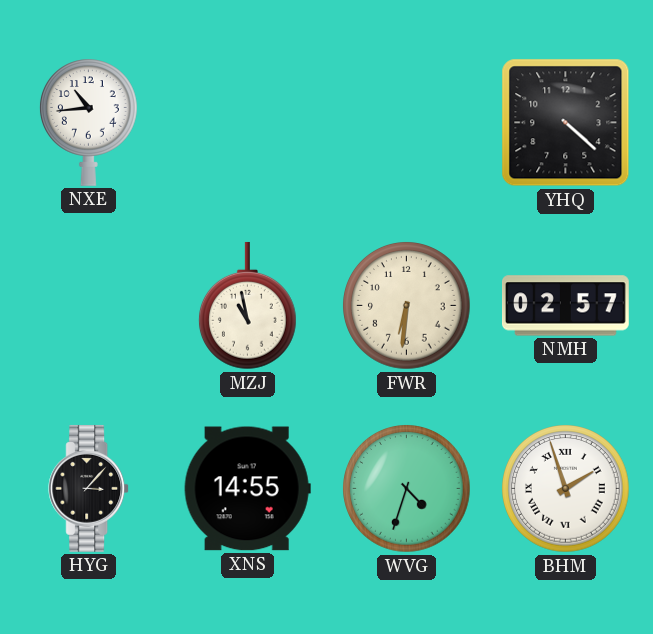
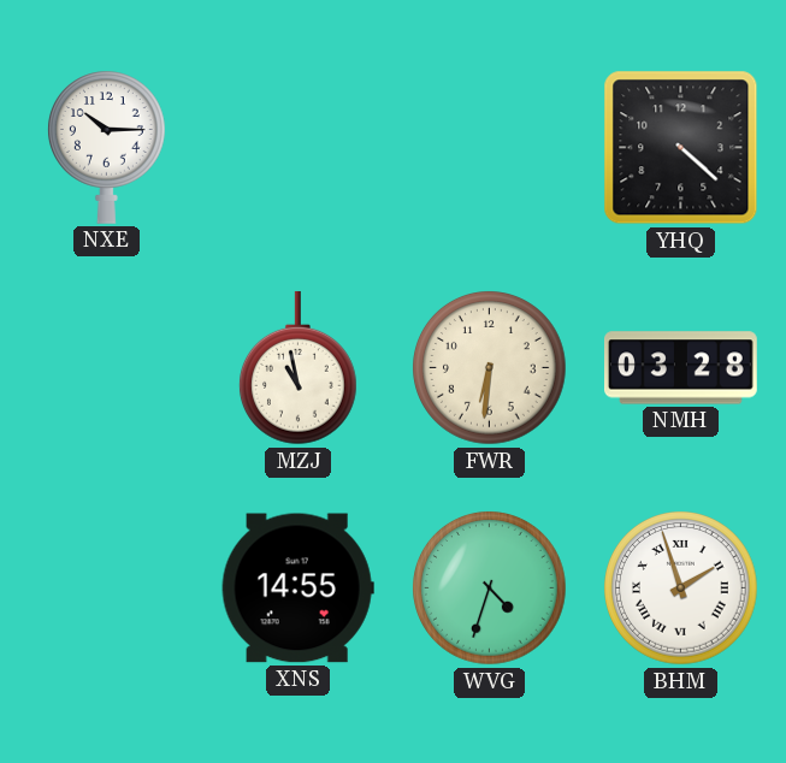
NXE: 10:44 -> 10:15
NMH: 02:57 -> 03:28
HYG: 3:07 -> none
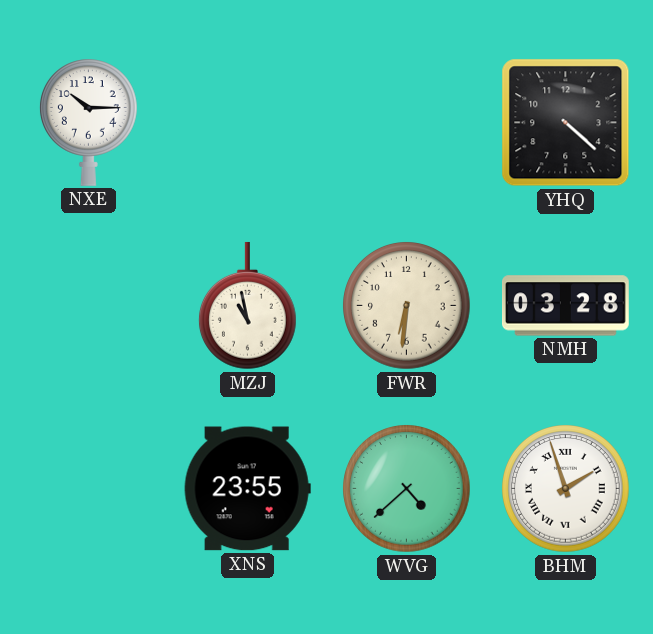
XNS: 14:55 -> 23:55
WVG: 4:33 -> 4:38
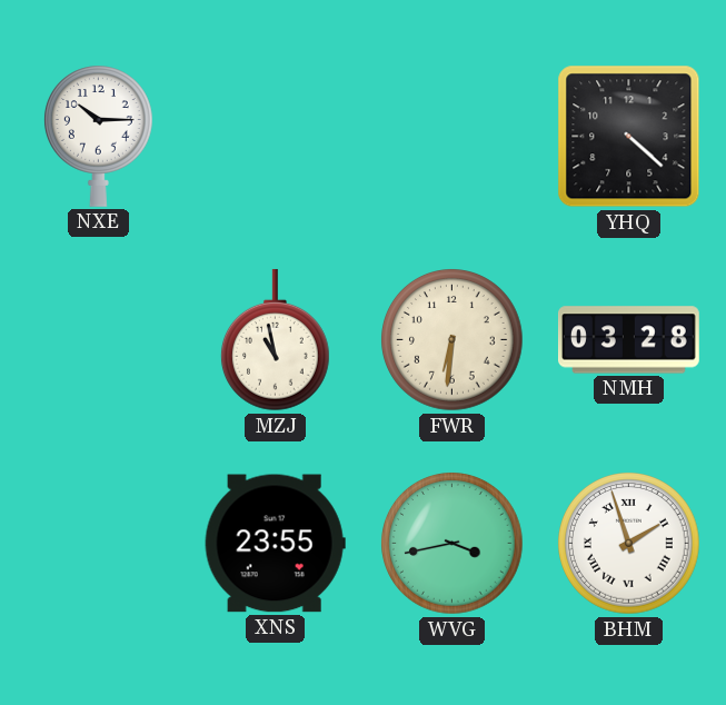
WVG: 4:38 -> 3:43
